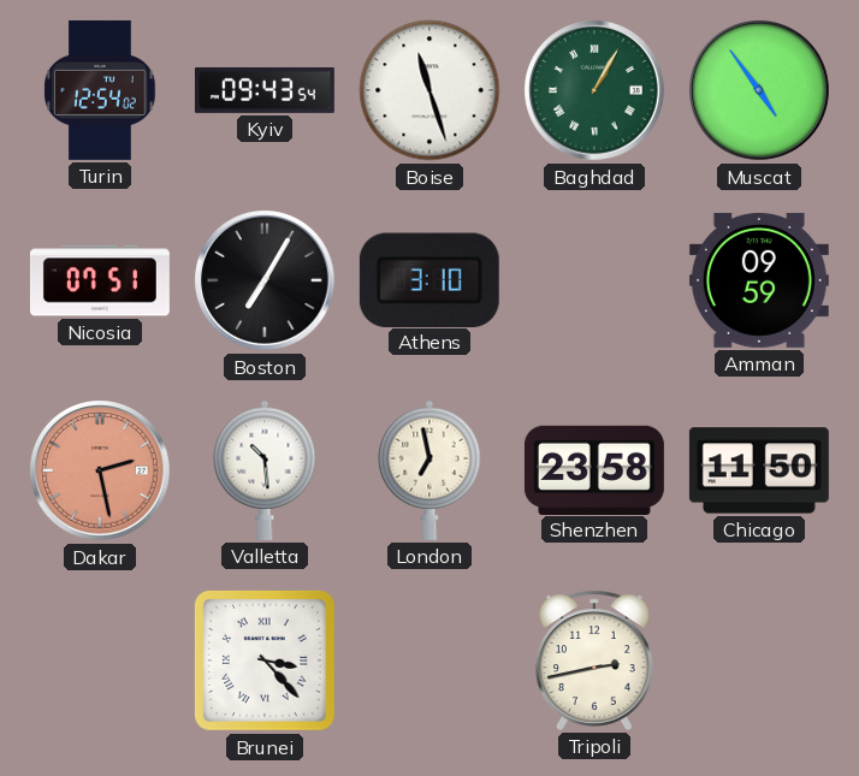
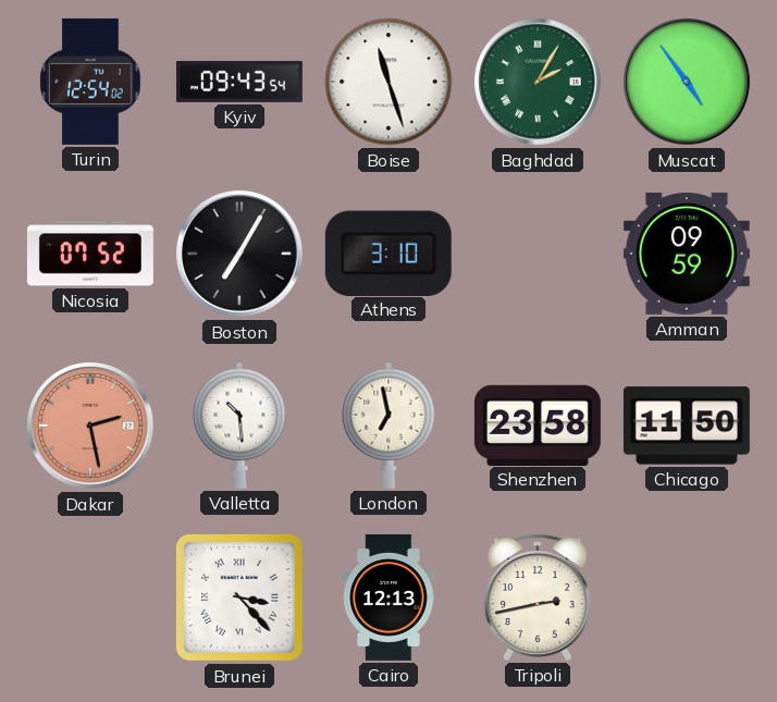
Baghdad: 1:05 -> 2:05
Nicosia: 07:51 -> 07:52
Cairo: none -> 12:13
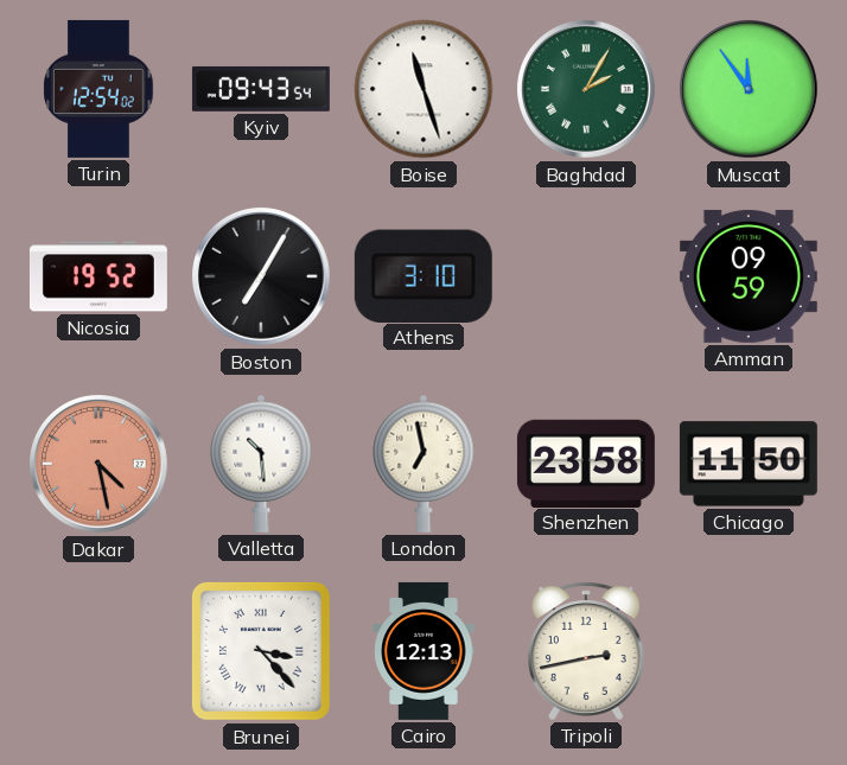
Muscat: 4:54 -> 11:54
Nicosia: 07:52 -> 19:52
Dakar: 2:28 -> 4:28
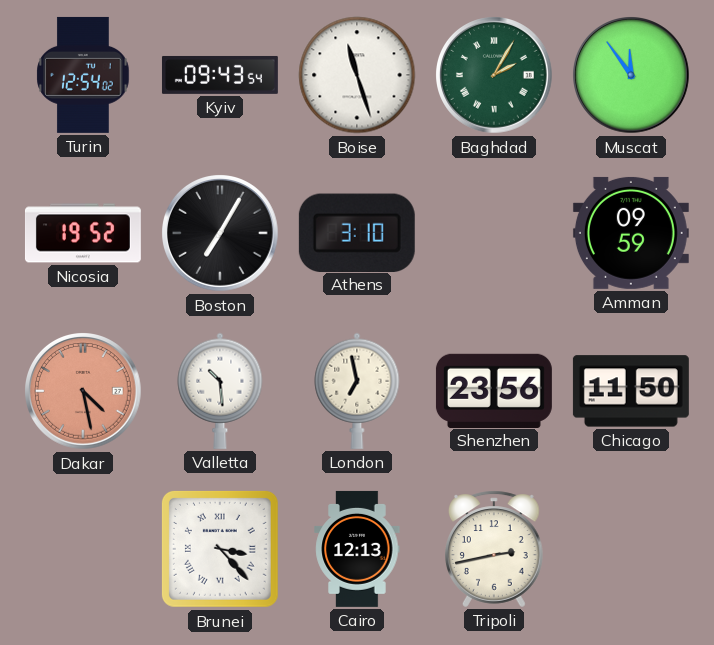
Shenzhen: 23:58 -> 23:56
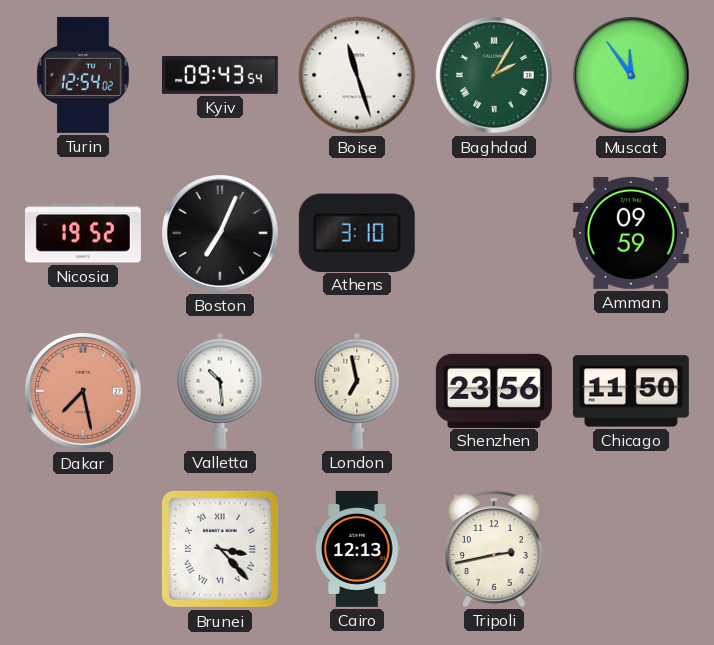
Boston: 7:05 -> 7:04
Dakar: 4:28 -> 7:28
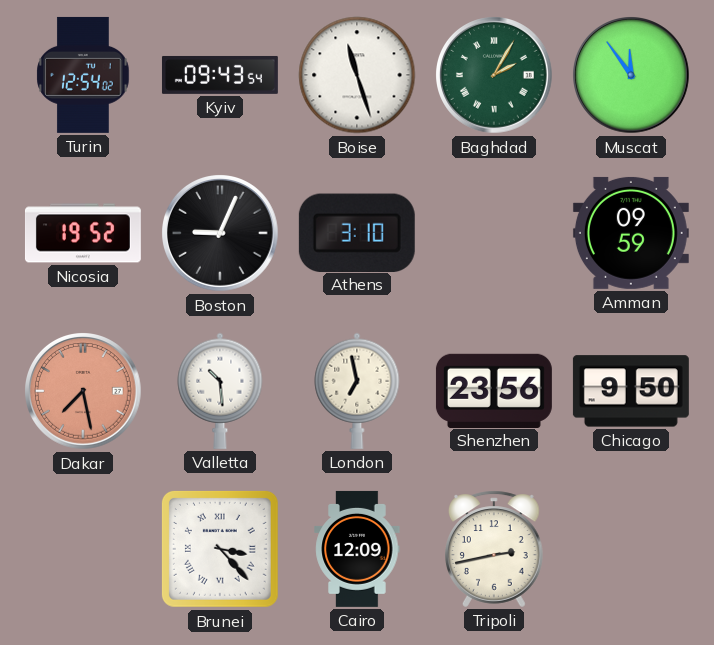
Boston: 7:04 -> 9:04
Chicago: 11:50 -> 9:50
Cairo: 12:13 -> 12:09
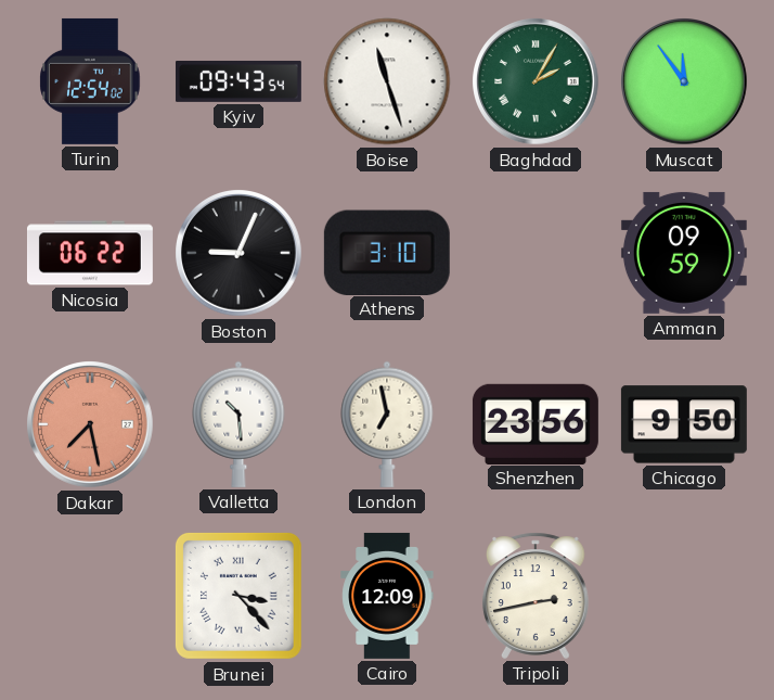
Nicosia: 19:52 -> 06:22
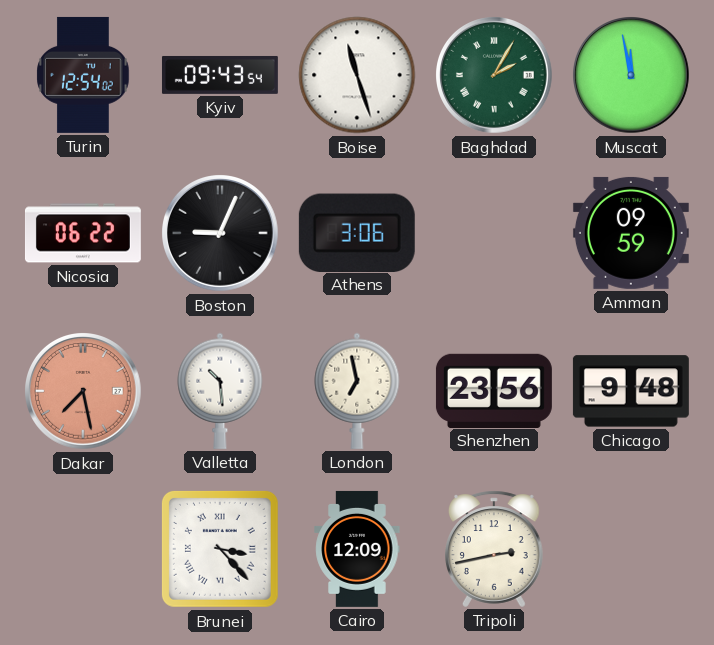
Muscat: 11:54 -> 11:58
Athens: 3:10 -> 3:06
Chicago: 9:50 -> 9:48
